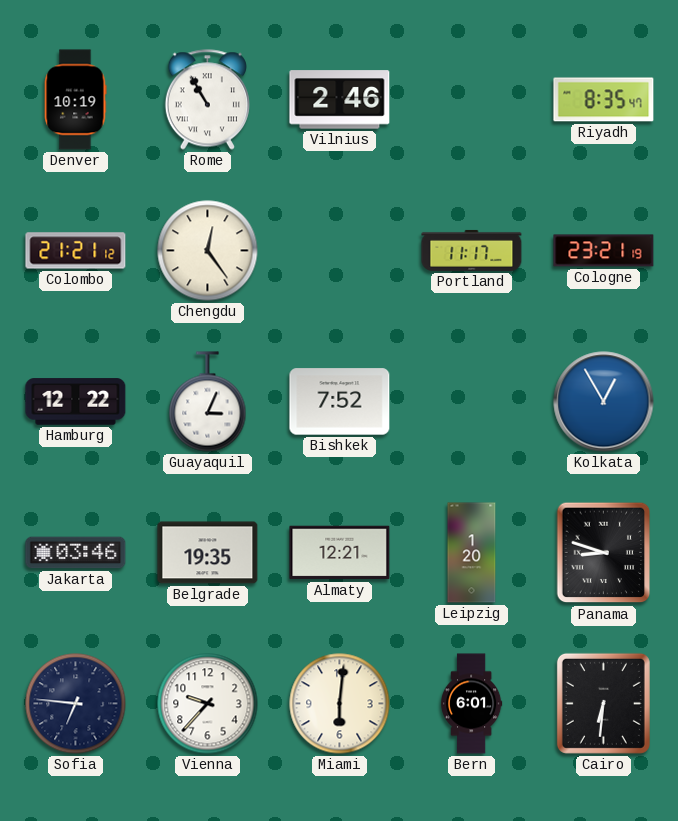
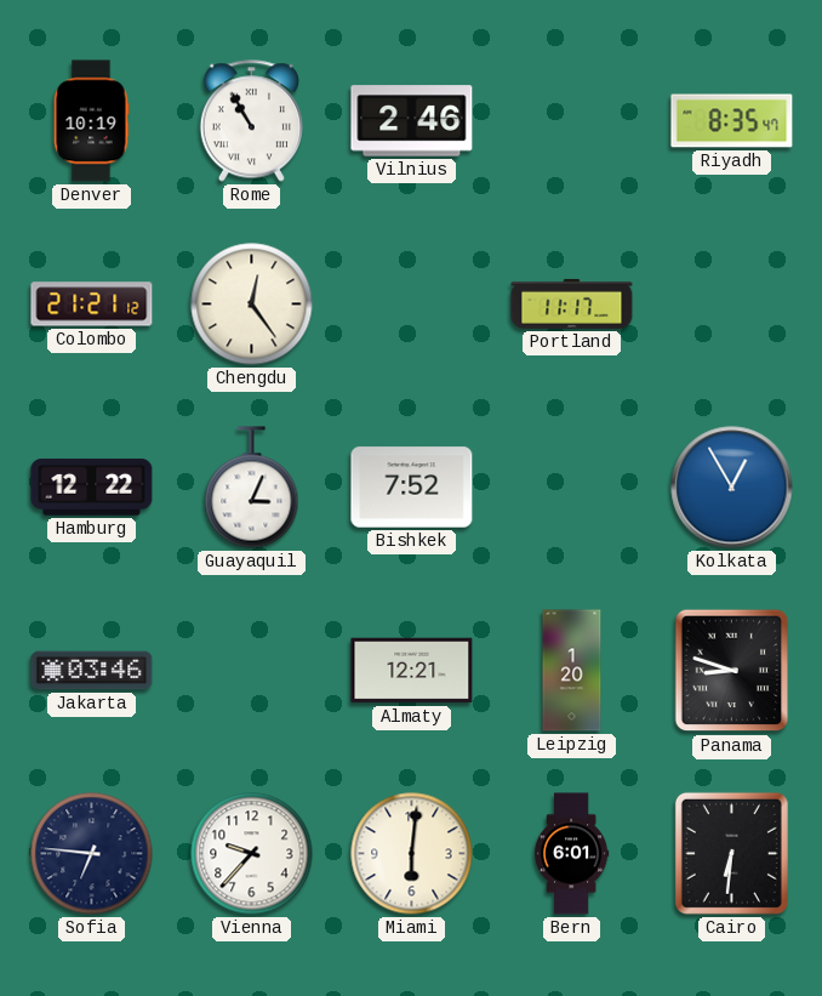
Cologne: 23:21 -> none
Belgrade: 19:35 -> none
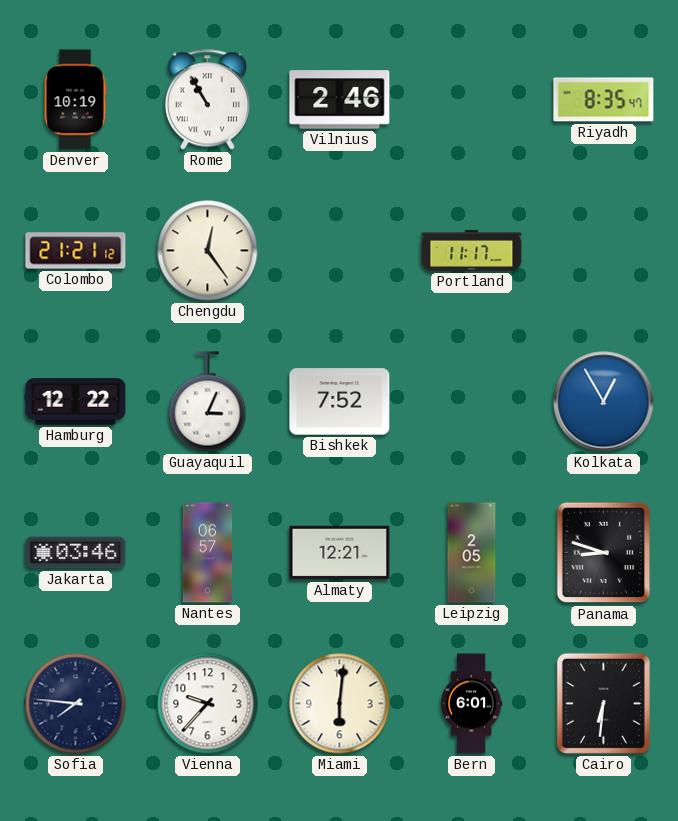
Nantes: none -> 06:57
Leipzig: 1:20 -> 2:05
Sofia: 6:46 -> 7:46
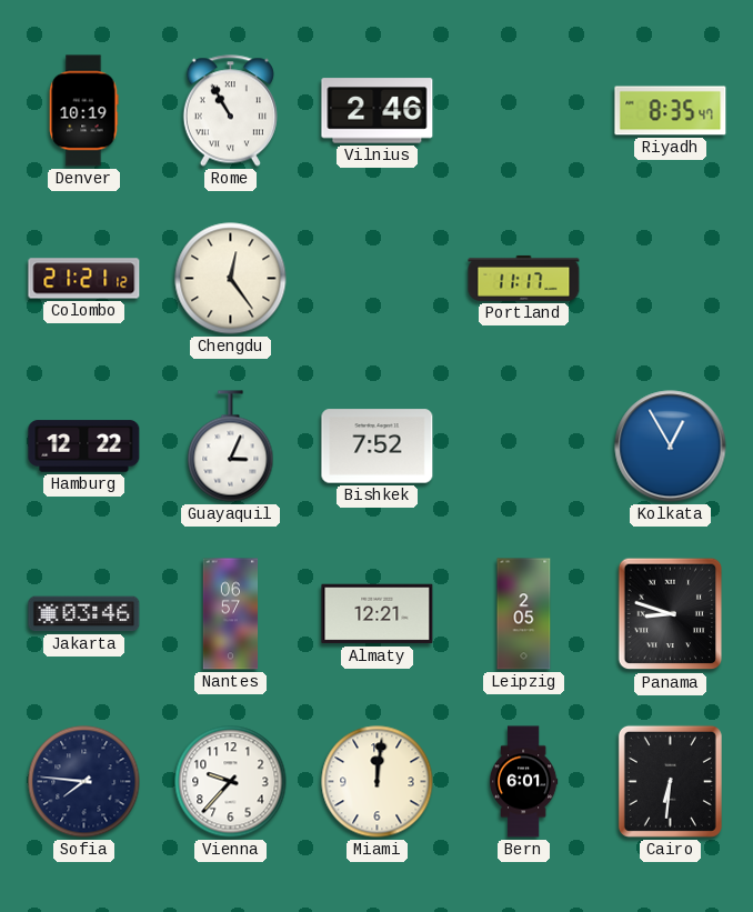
Miami: 6:01 -> 12:01
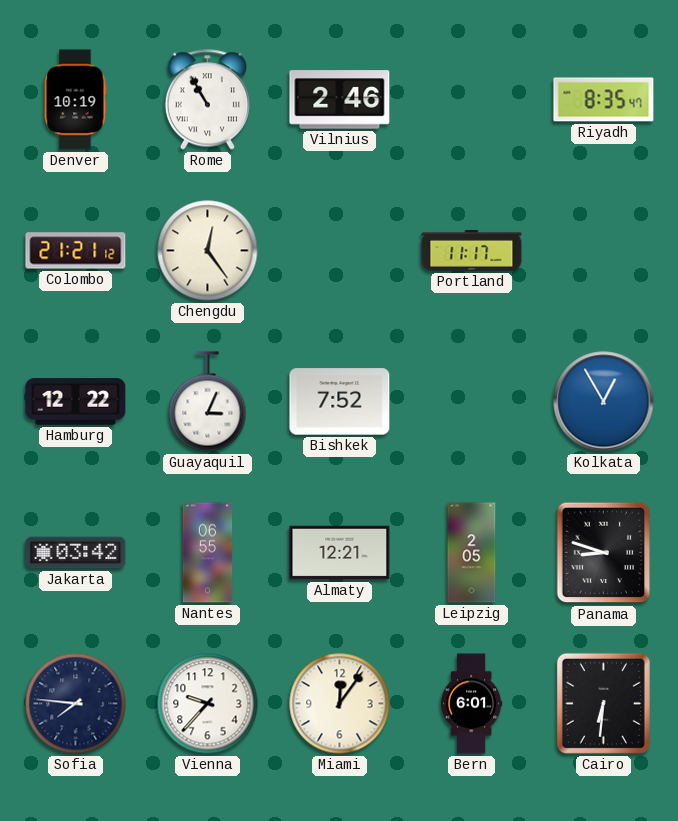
Jakarta: 03:46 -> 03:42
Nantes: 06:57 -> 06:55
Miami: 12:01 -> 12:06
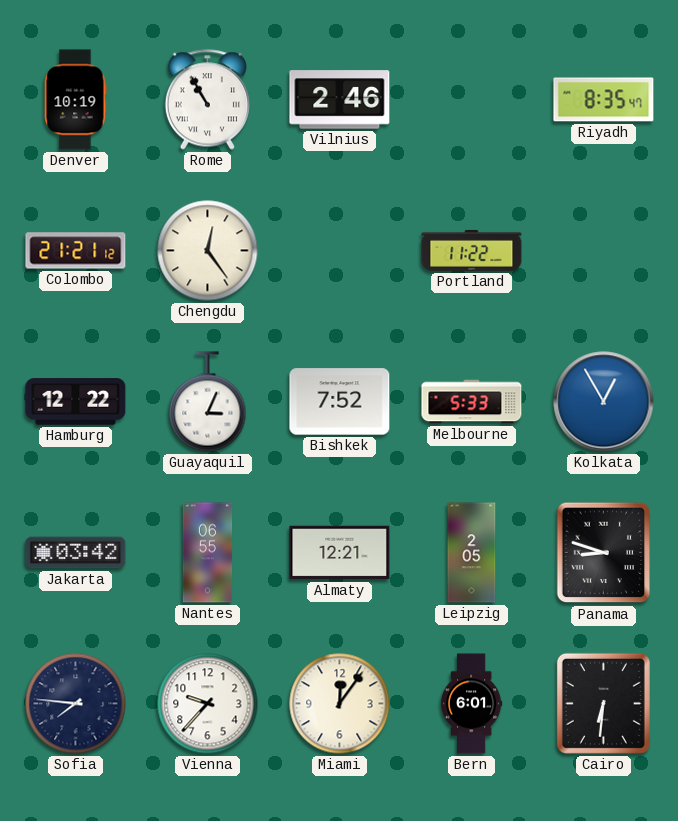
Portland: 11:17 -> 11:22
Melbourne: none -> 5:33
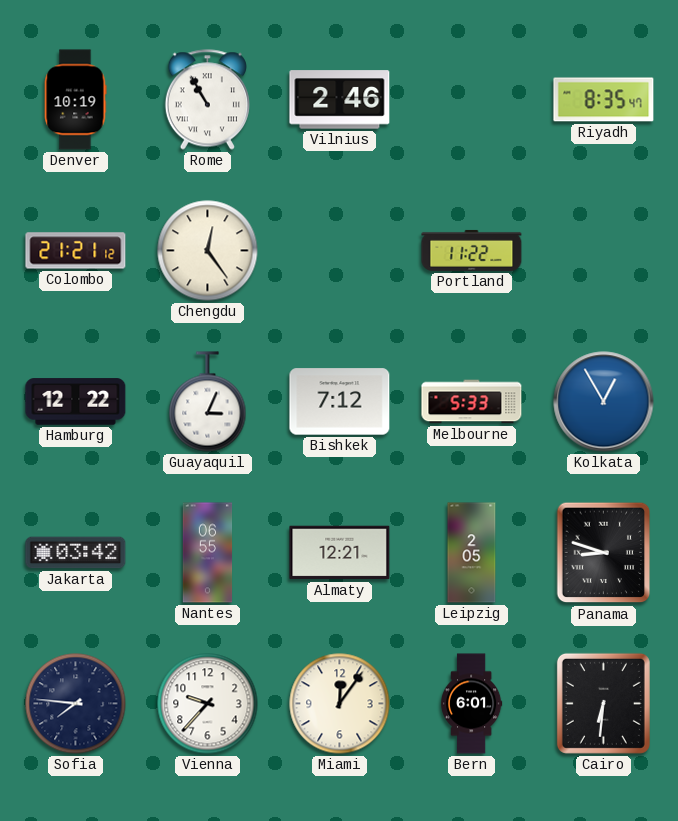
Bishkek: 7:52 -> 7:12
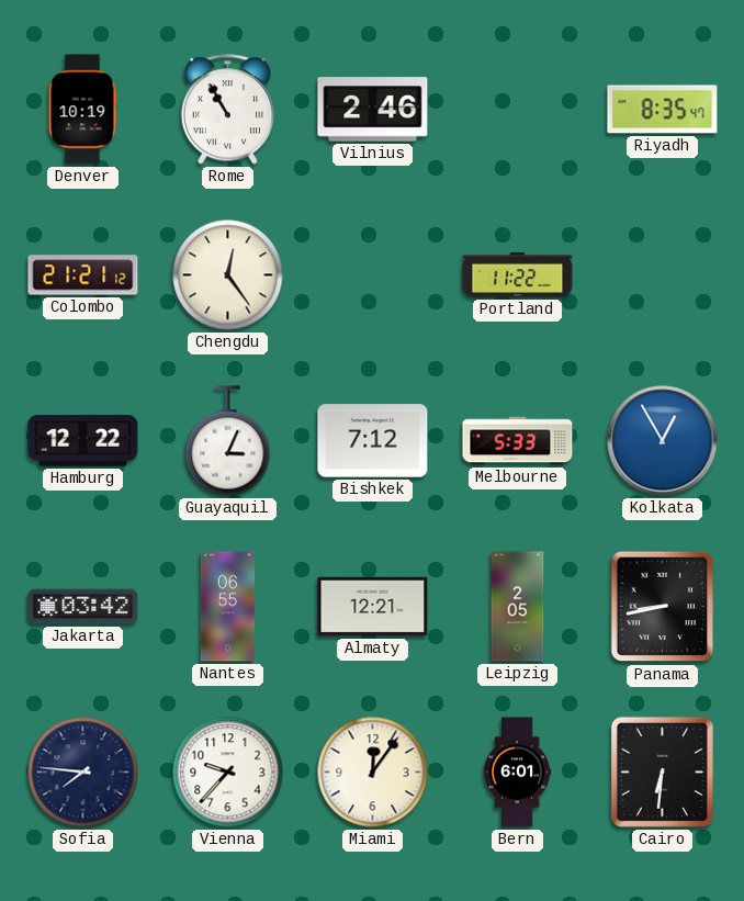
Panama: 8:48 -> 8:43
